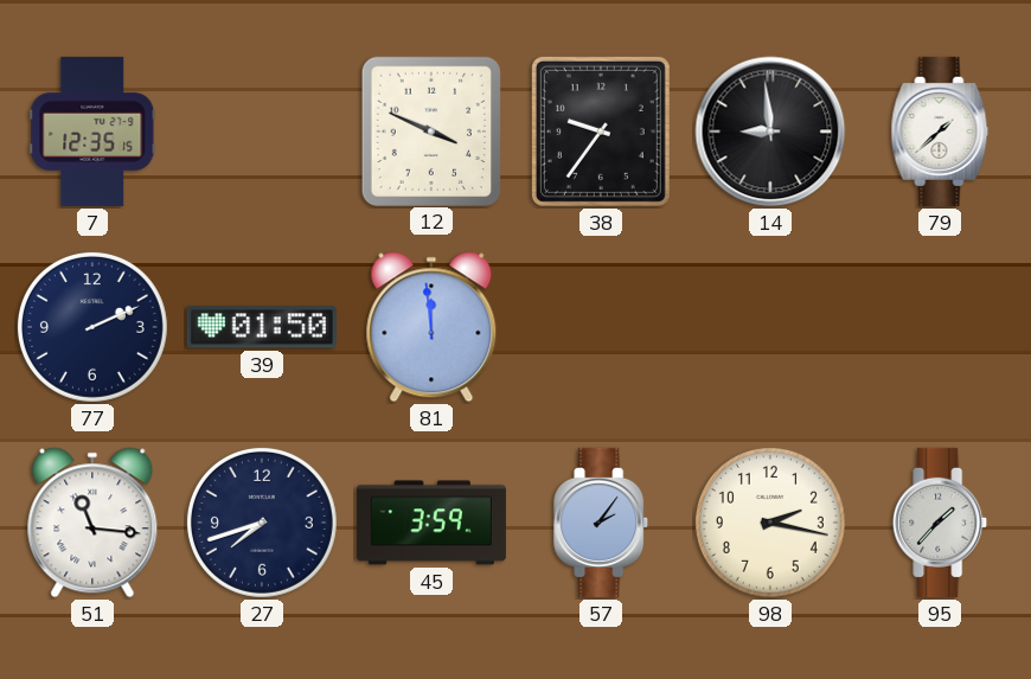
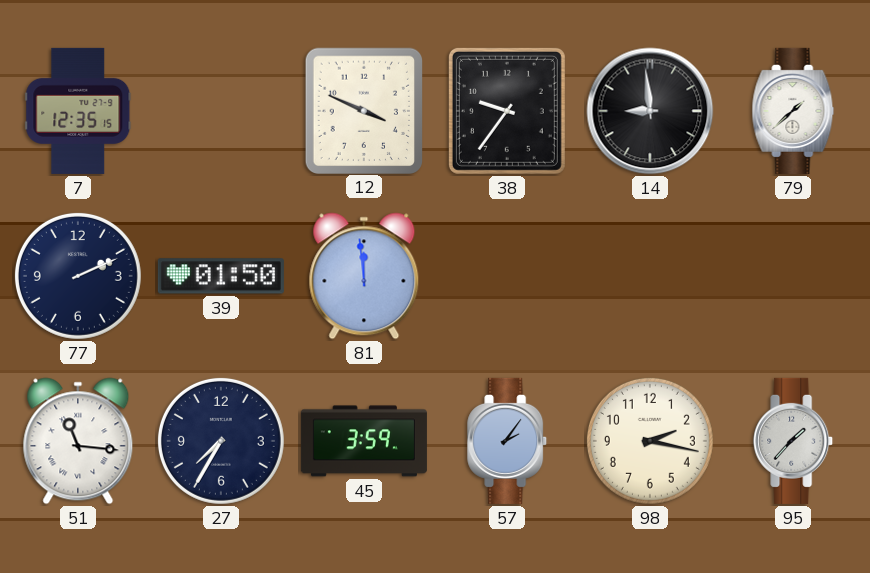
27: 7:42 -> 7:35
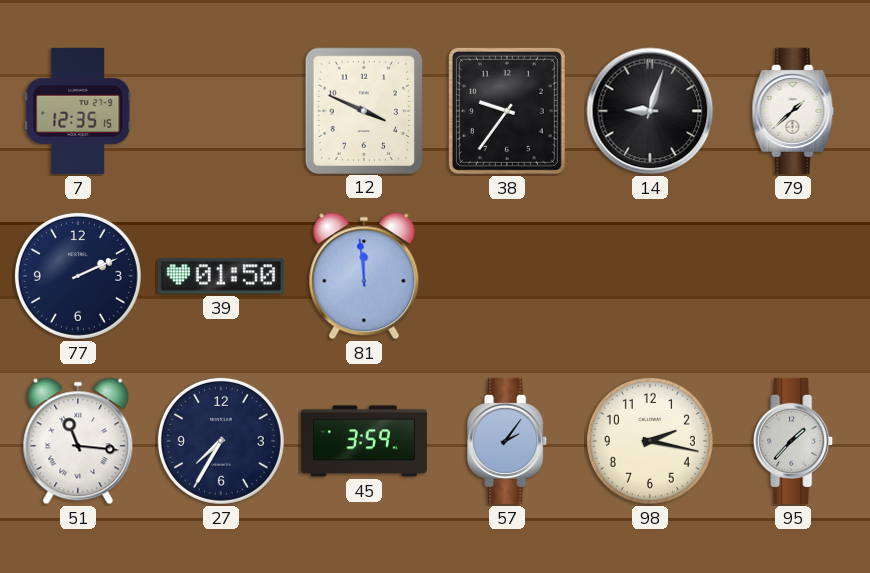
14: 8:59 -> 9:03
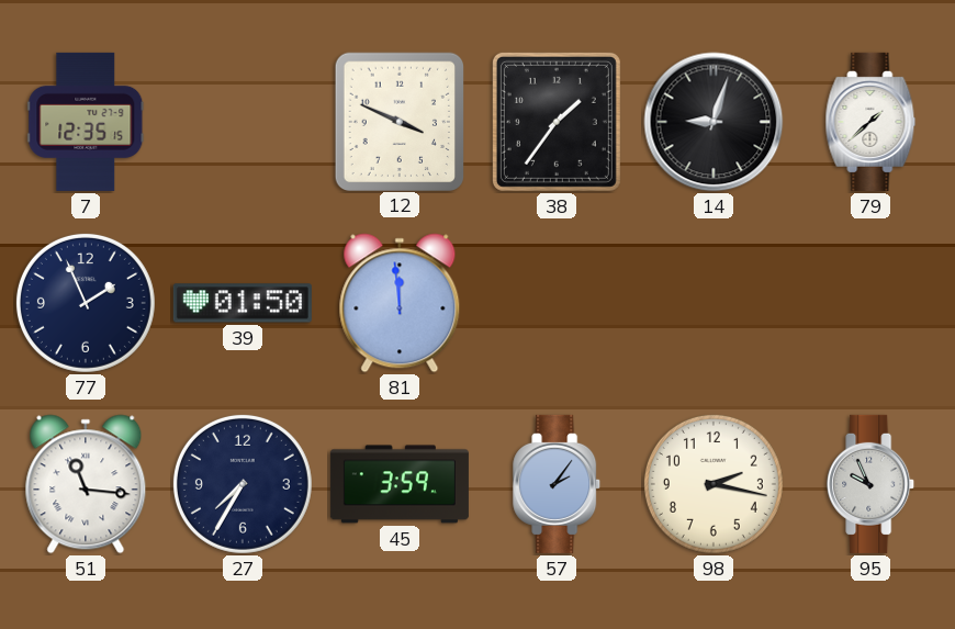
38: 9:36 -> 1:36
77: 2:11 -> 1:56
95: 1:37 -> 9:56
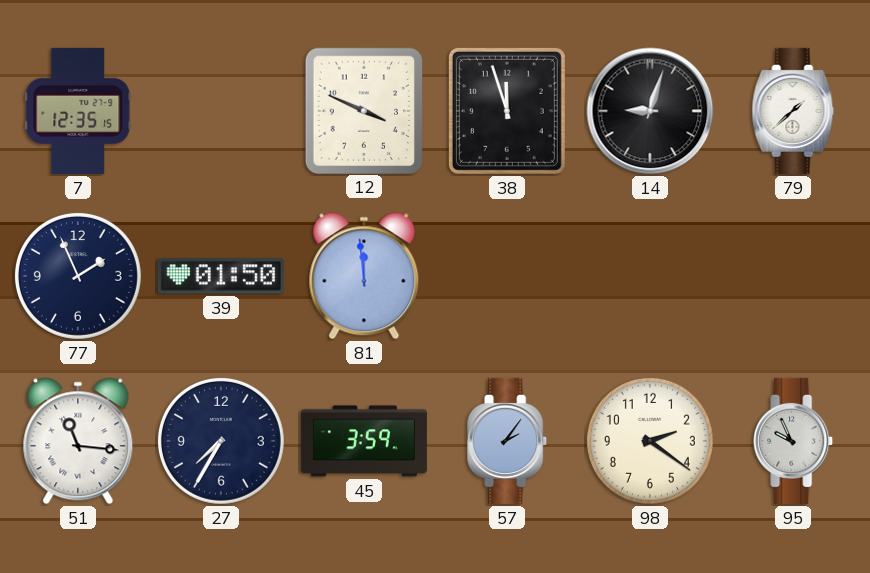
38: 1:36 -> 11:57
98: 2:17 -> 2:21
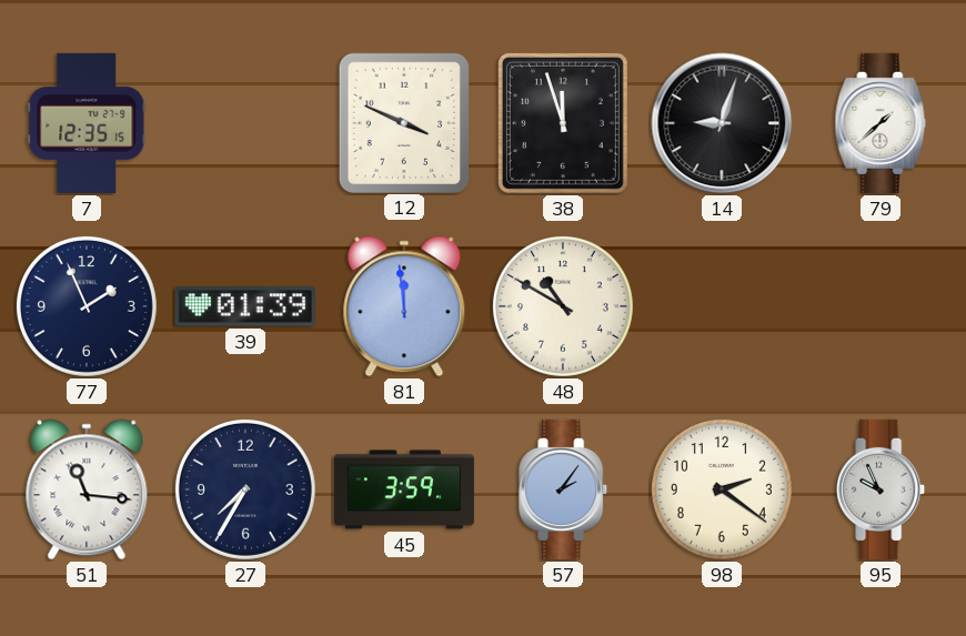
39: 01:50 -> 01:39
48: none -> 10:50
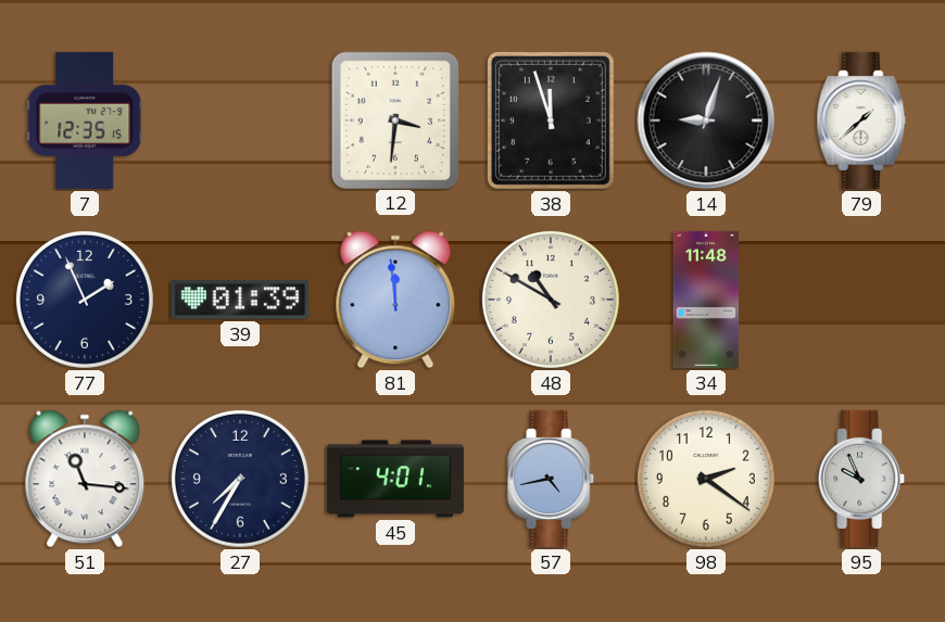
12: 3:49 -> 3:31
34: none -> 11:48
45: 3:59 -> 4:01
57: 2:06 -> 4:43
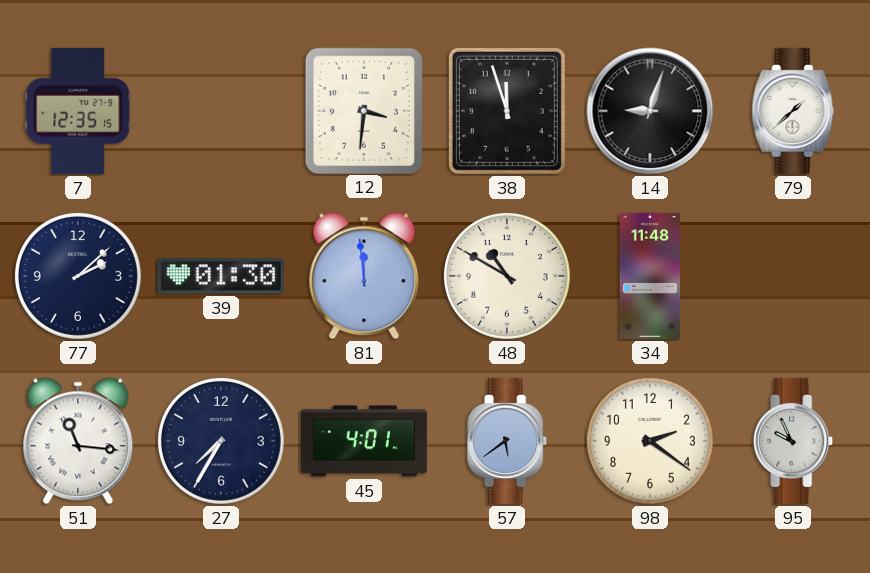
77: 1:56 -> 2:08
39: 01:39 -> 01:30
57: 4:43 -> 5:39
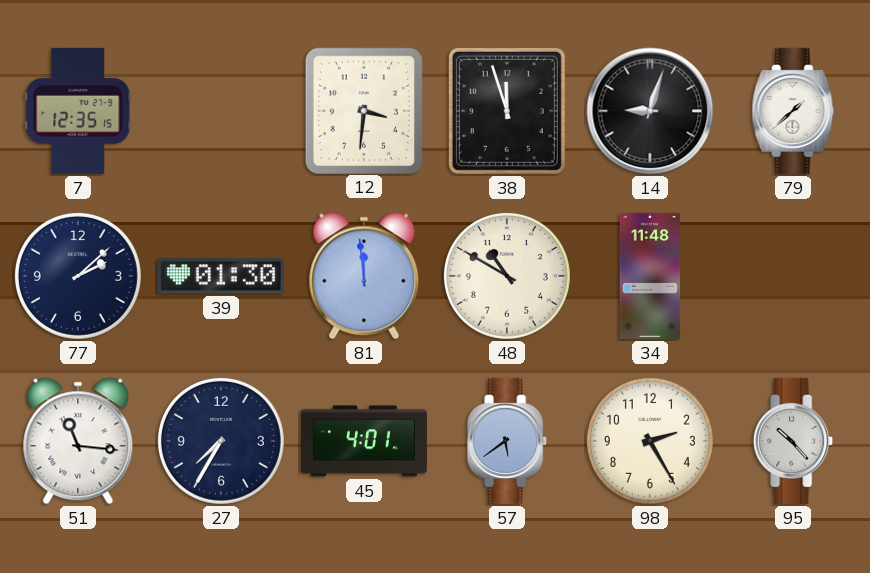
98: 2:21 -> 2:25
95: 9:56 -> 10:23
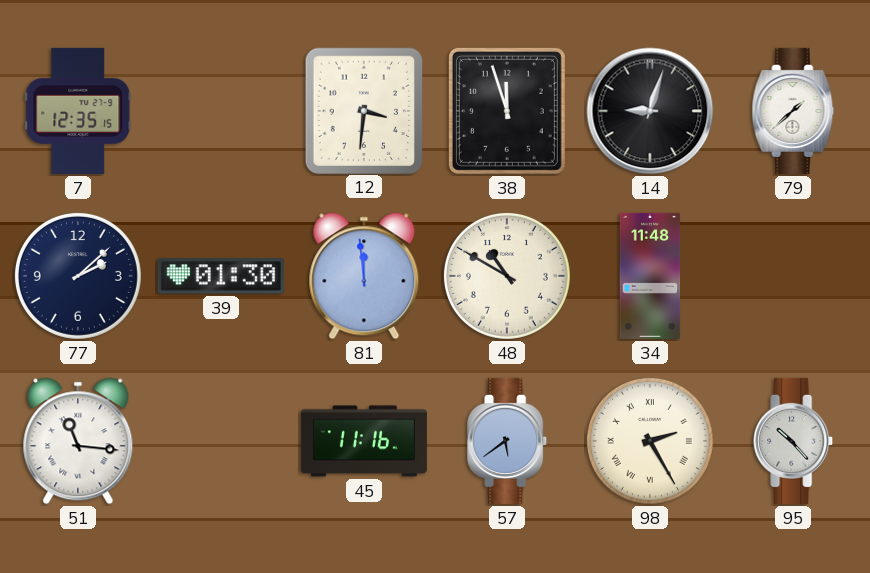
27: 7:35 -> none
45: 4:01 -> 11:16
98 numerals: Arabic -> Roman
